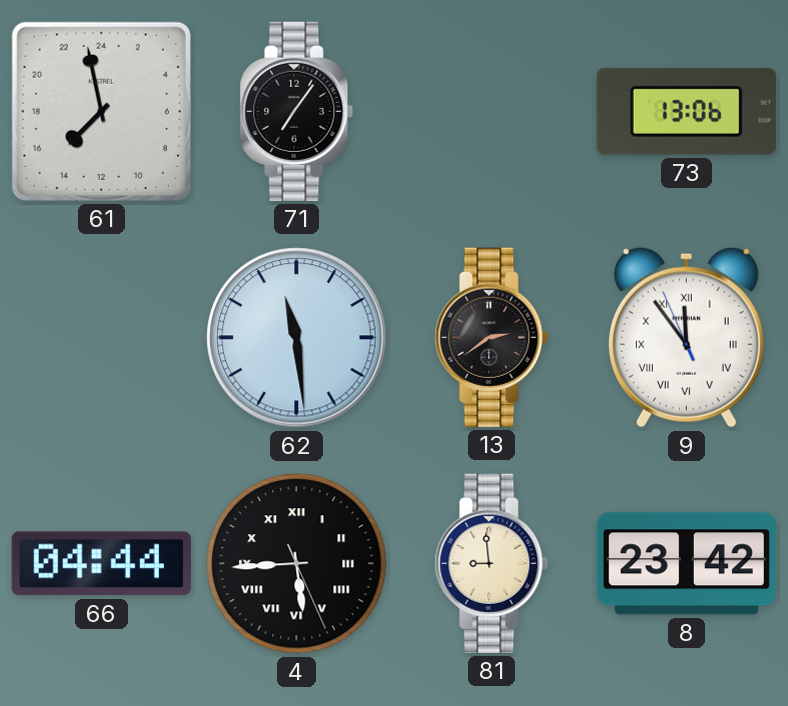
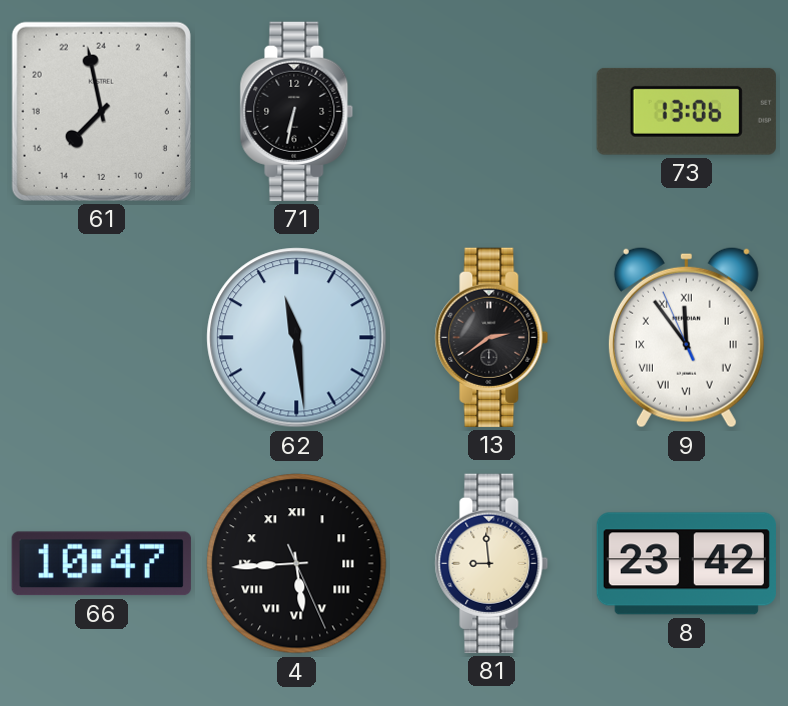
71: 7:06 -> 6:32
66: 04:44 -> 10:47
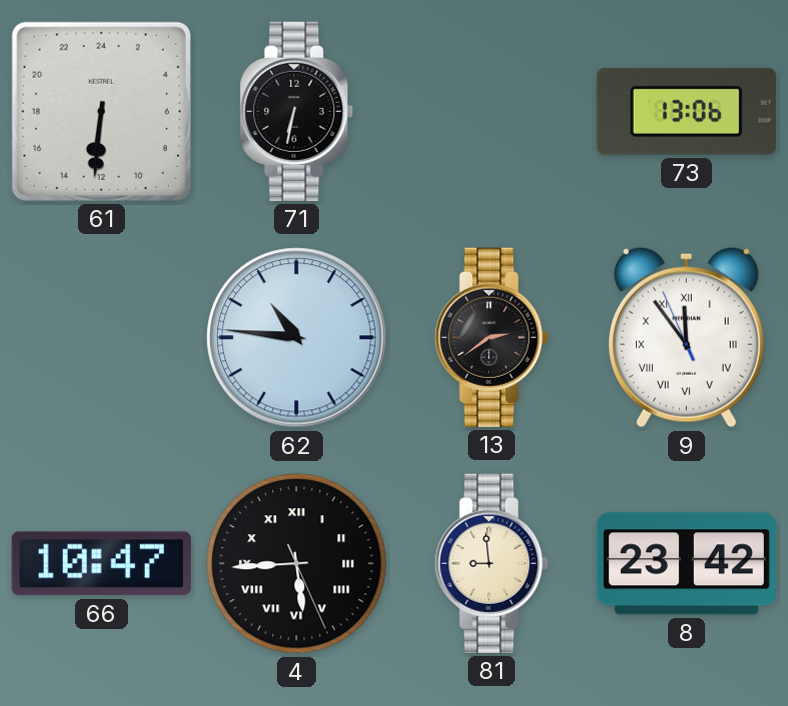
61: 14:58 -> 12:31
62: 11:29 -> 10:46
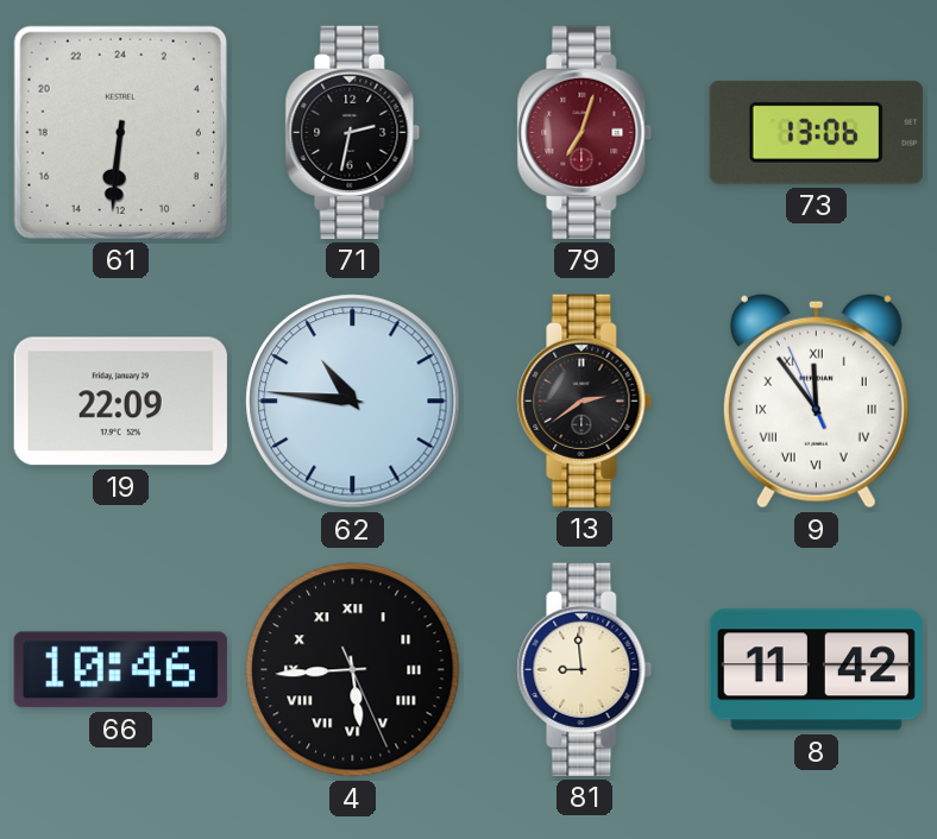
71: 6:32 -> 2:32
79: none -> 7:03
19: none -> 22:09
66: 10:47 -> 10:46
8: 23:42 -> 11:42
